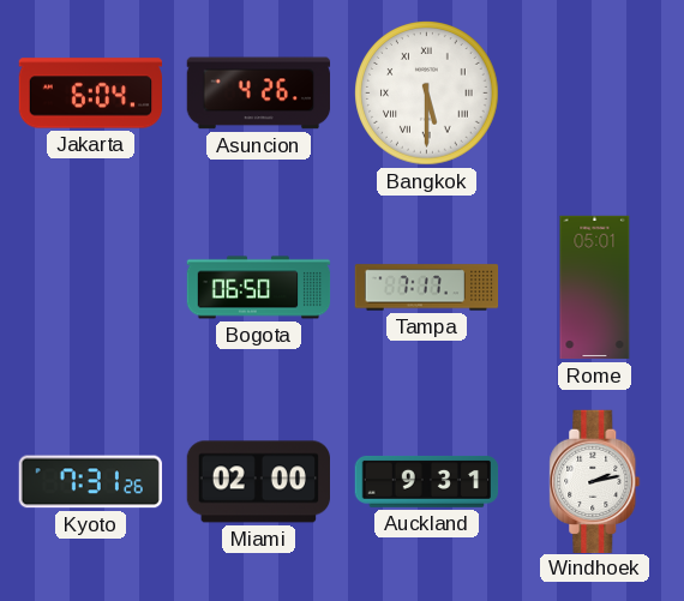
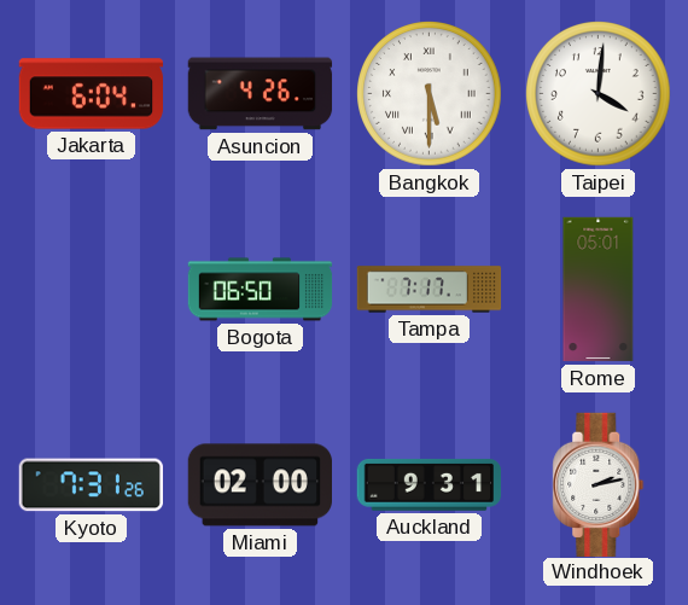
Taipei: none -> 4:01
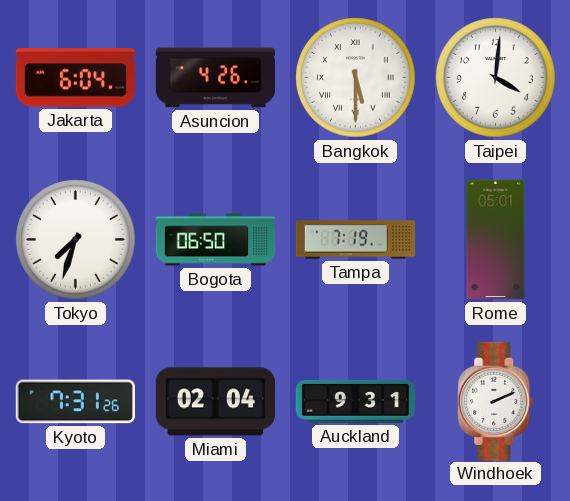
Tokyo: none -> 7:33
Tampa: 7:17 -> 7:19
Miami: 02:00 -> 02:04
Windhoek: 2:13 -> 2:11
